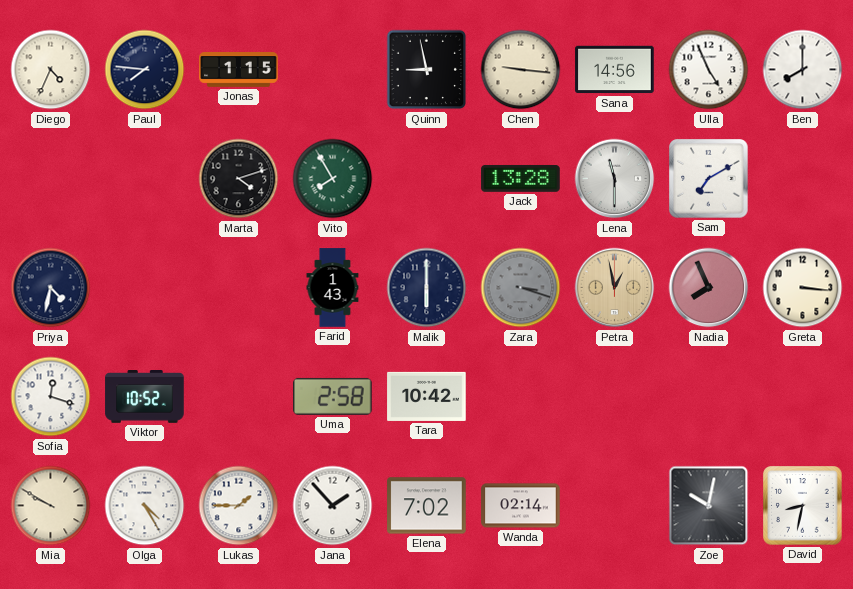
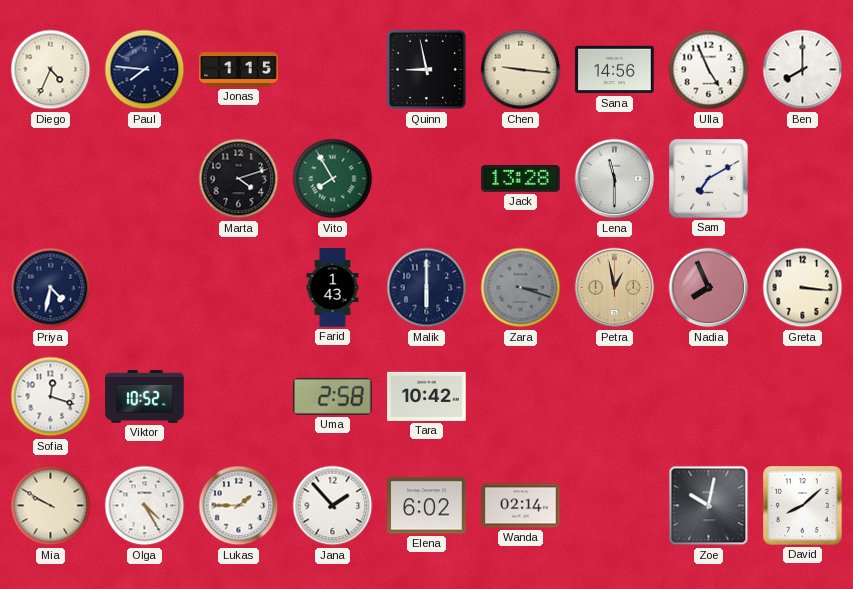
Elena: 7:02 -> 6:02
David: 8:32 -> 8:08
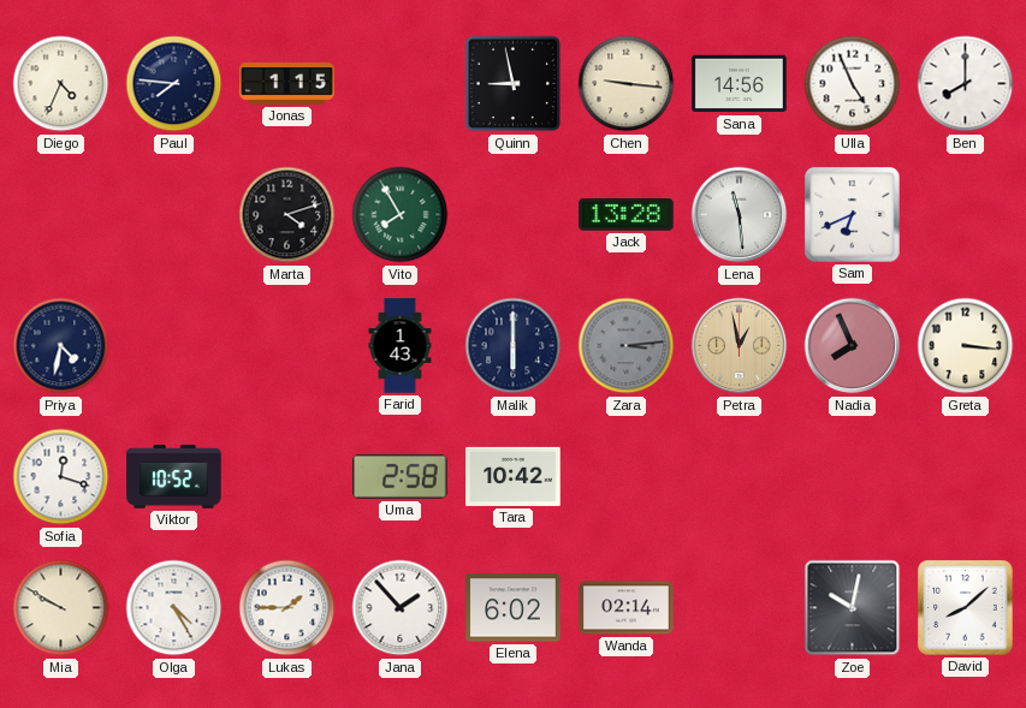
Lena: 11:30 -> 11:29
Sam: 7:10 -> 6:41
Zara: 3:18 -> 3:14
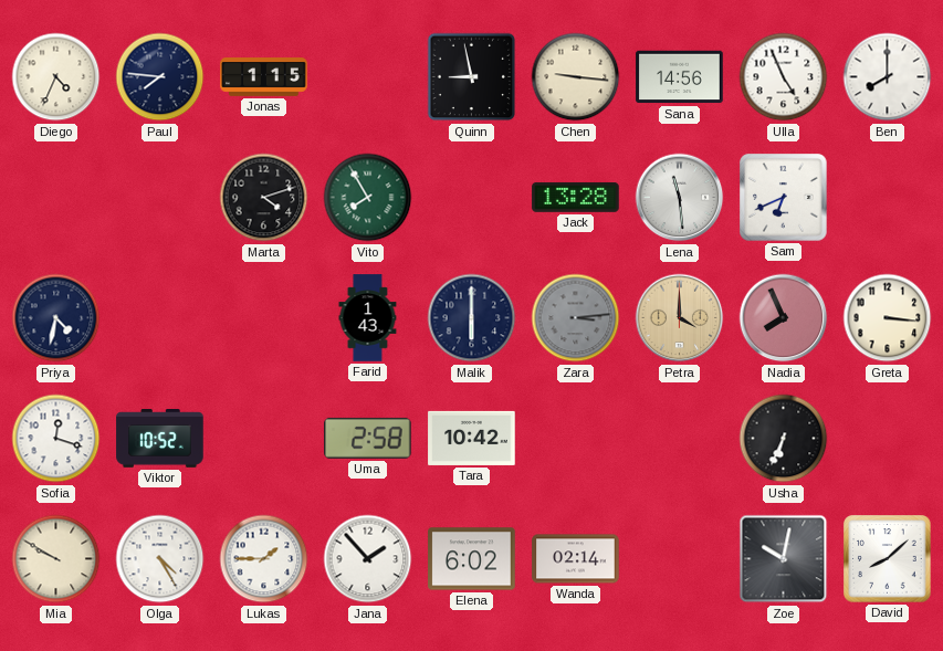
Petra: 12:58 -> 4:00
Usha: none -> 6:34
